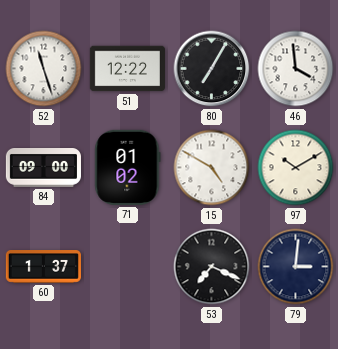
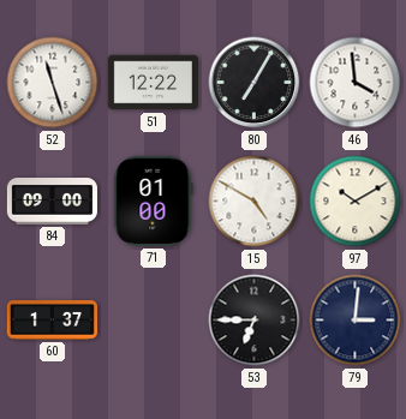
71: 01:02 -> 01:00
53: 7:19 -> 6:45
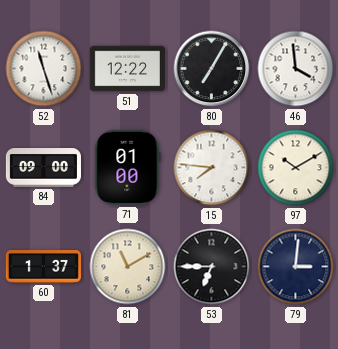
15: 4:50 -> 7:46
81: none -> 11:10
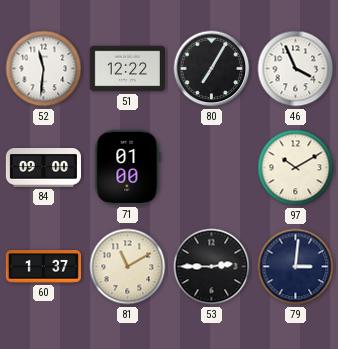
52: 11:27 -> 11:31
46: 3:59 -> 3:56
15: 7:46 -> none
53: 6:45 -> 2:45
